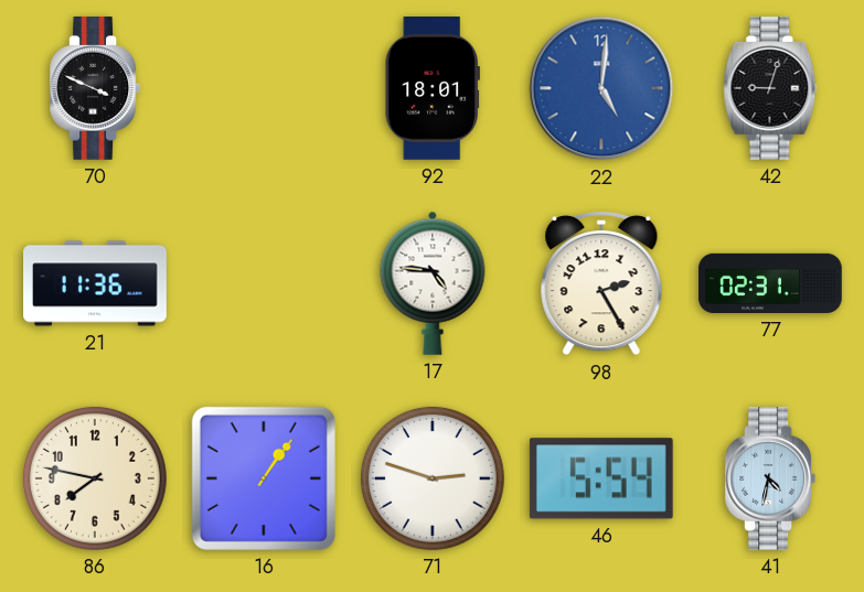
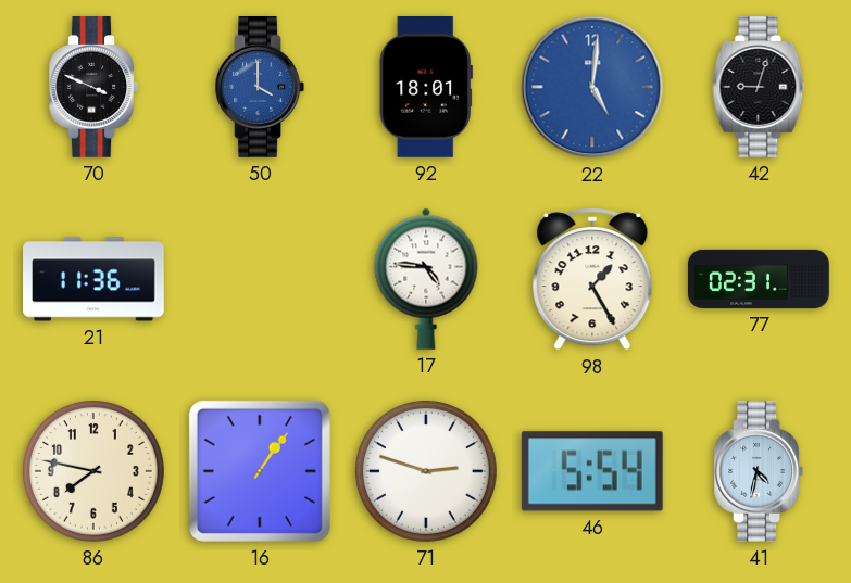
50: none -> 4:00
98: 2:25 -> 1:25
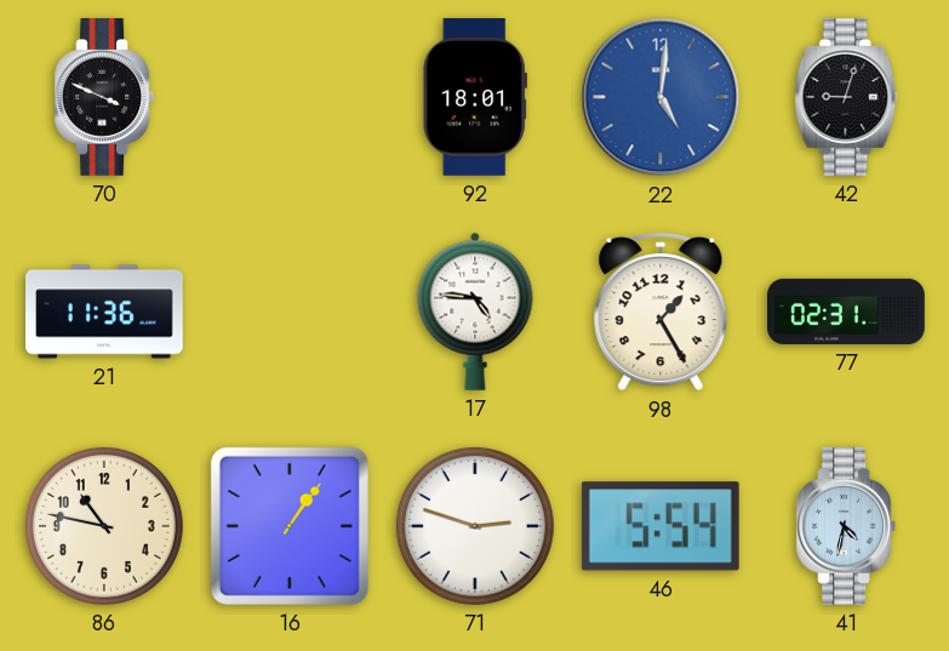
50: 4:00 -> none
86: 7:47 -> 10:47
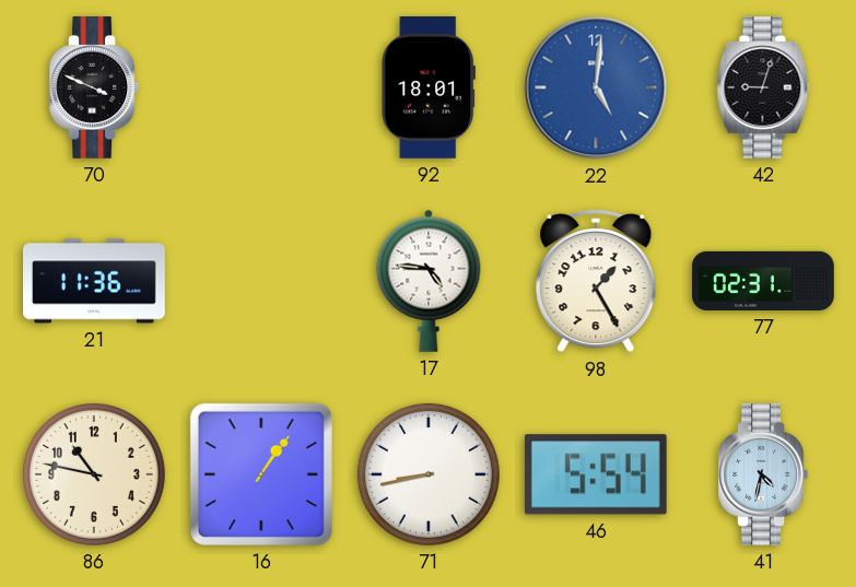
71: 2:48 -> 8:43
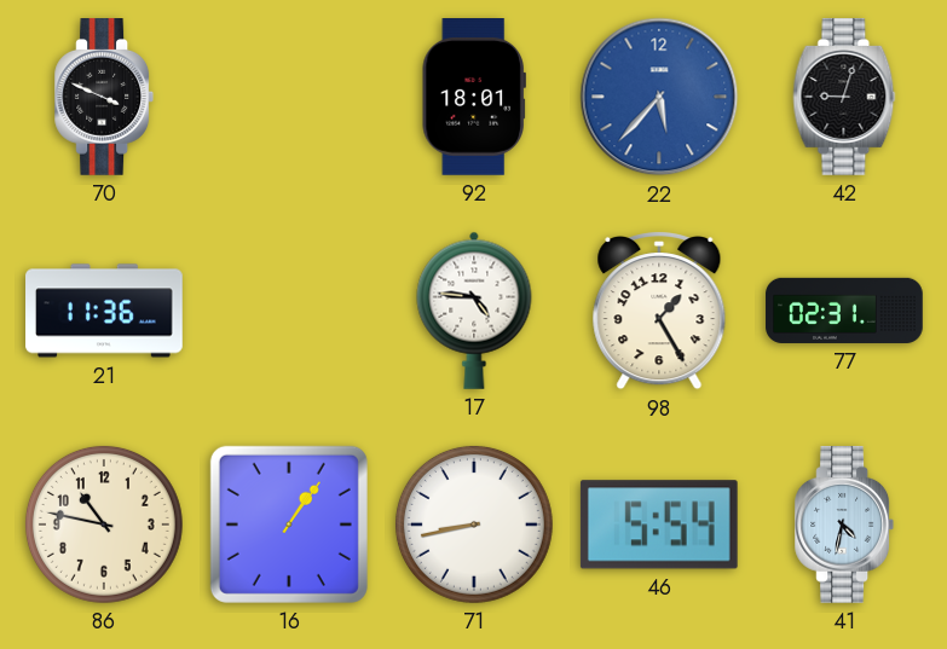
22: 5:01 -> 5:37
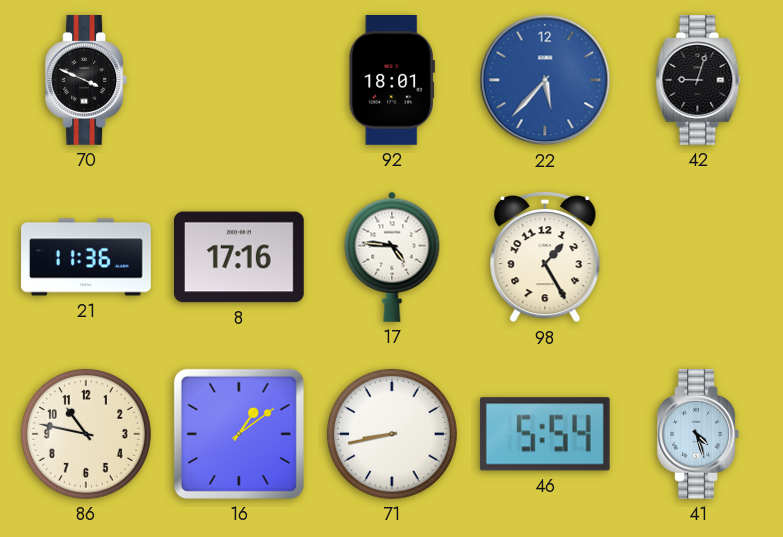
8: none -> 17:16
77: 02:31 -> none
16: 1:06 -> 1:09
41: 4:32 -> 4:27
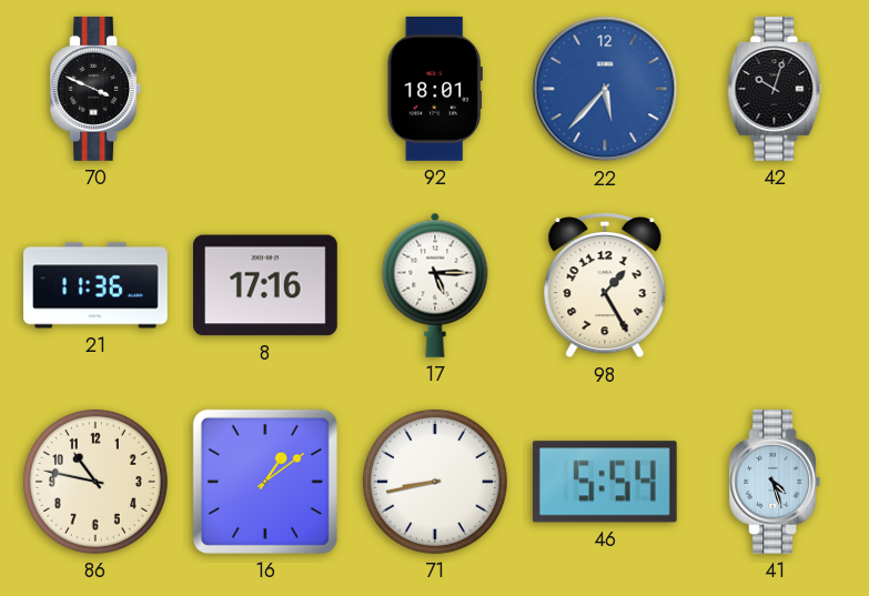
42: 9:03 -> 10:03
17: 4:46 -> 5:15
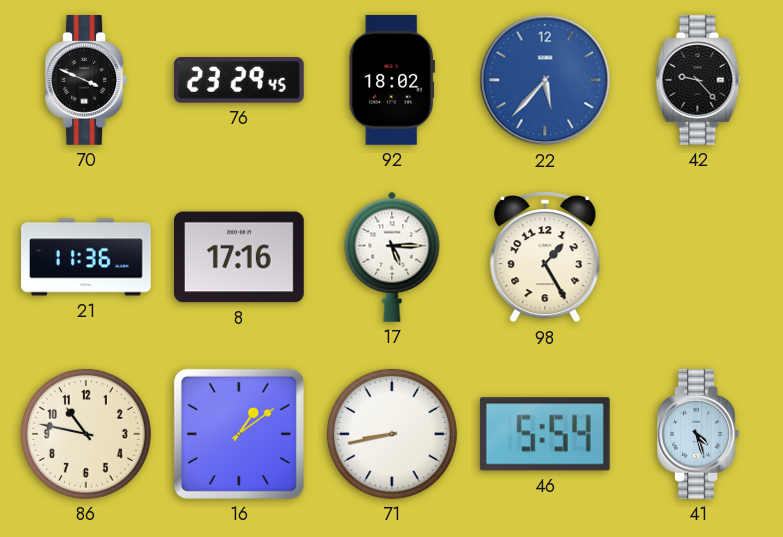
76: none -> 23:29
92: 18:01 -> 18:02
42: 10:03 -> 9:23
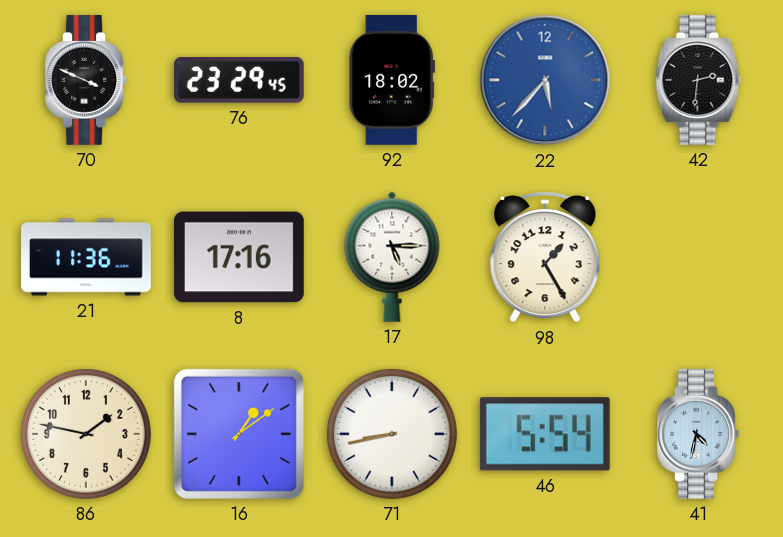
42: 9:23 -> 2:31
86: 10:47 -> 1:47
41: 4:27 -> 4:32
